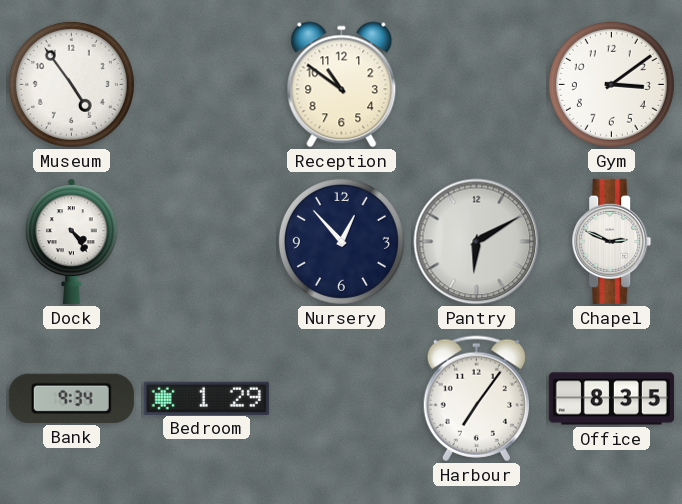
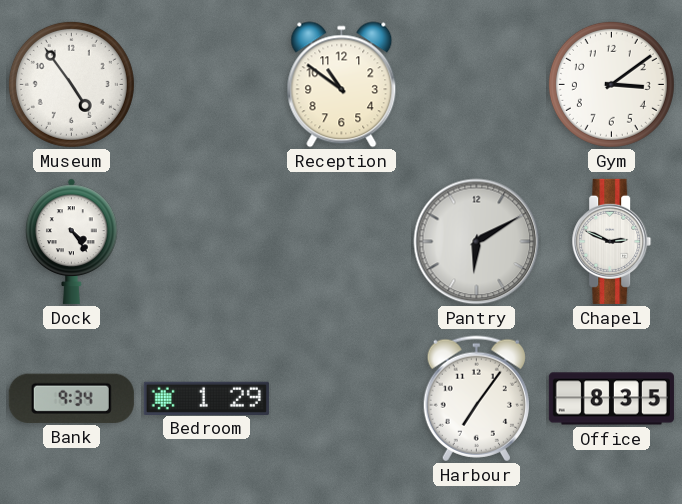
Nursery: 12:53 -> none
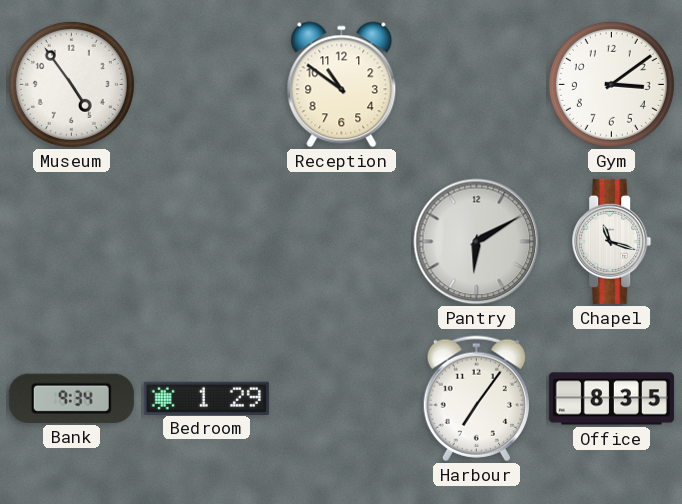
Dock: 4:24 -> none
Chapel: 2:49 -> 11:18
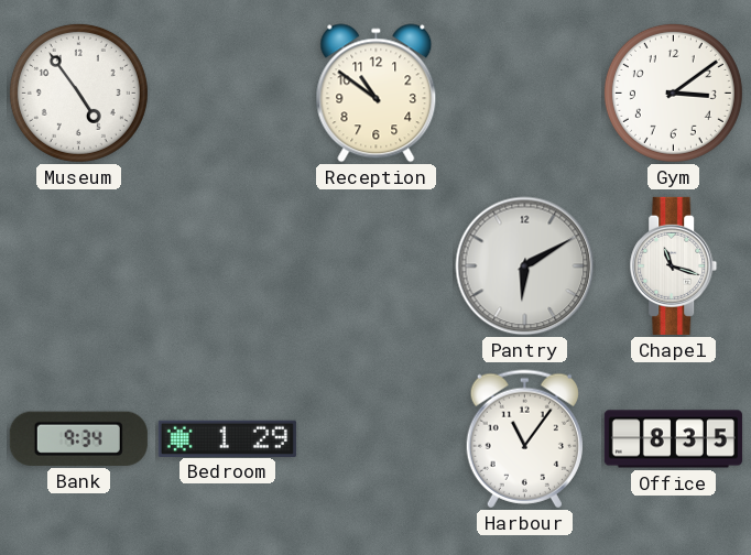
Harbour: 7:06 -> 11:06
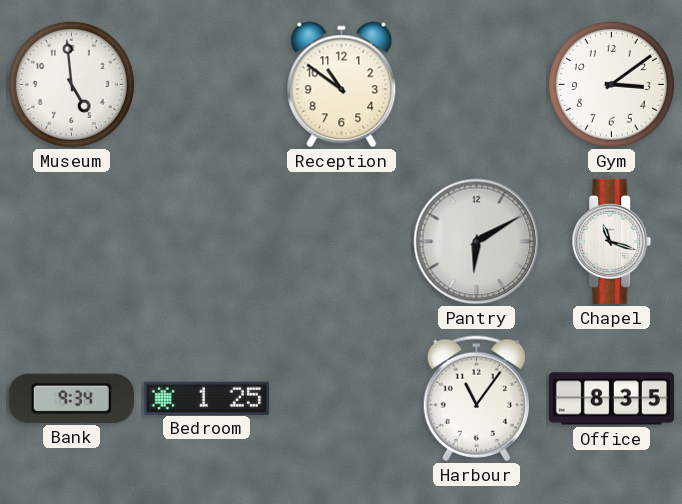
Museum: 4:54 -> 4:59
Bedroom: 1:29 -> 1:25
